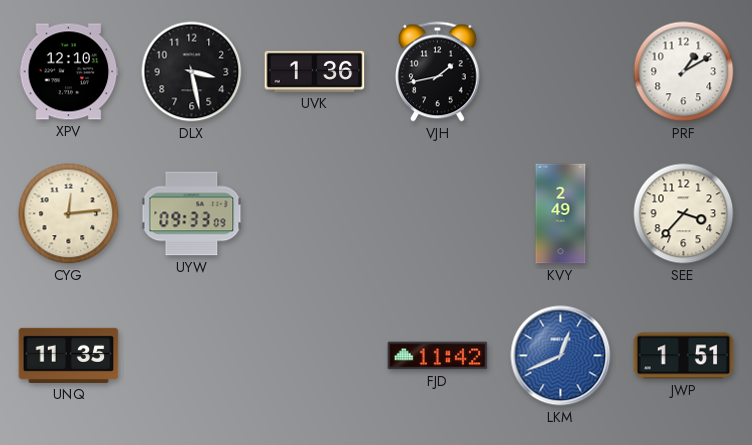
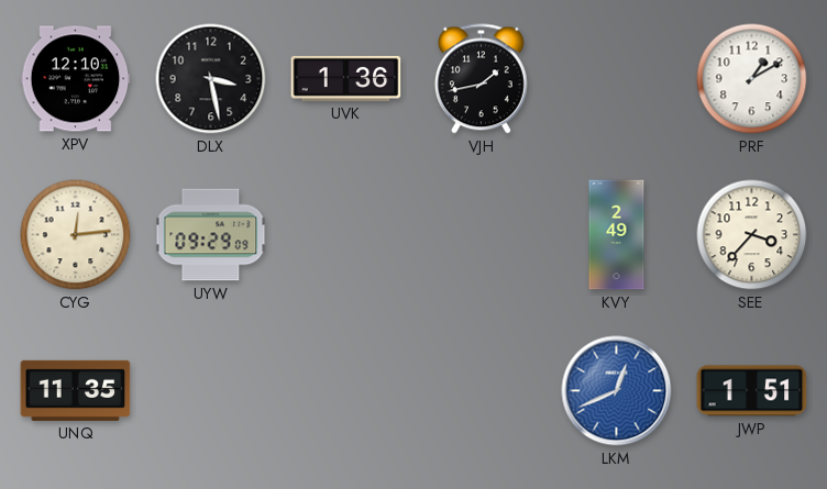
UYW: 09:33 -> 09:29
FJD: 11:42 -> none
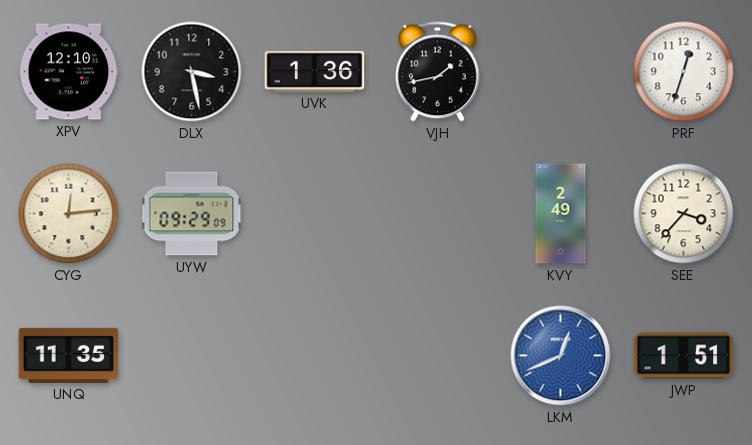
PRF: 1:10 -> 12:33
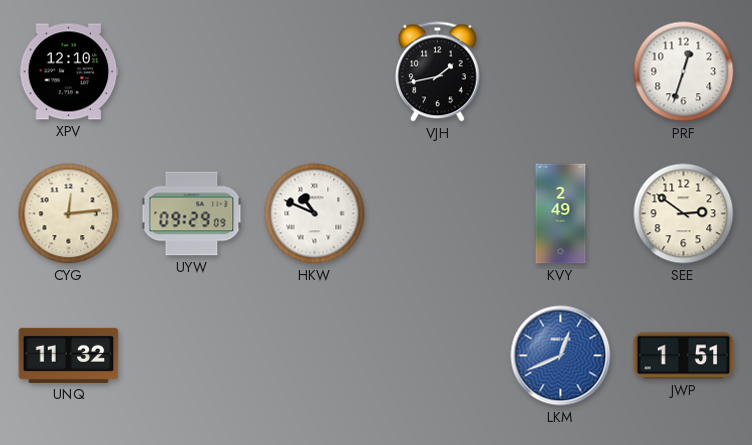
DLX: 3:28 -> none
UVK: 1:36 -> none
HKW: none -> 10:49
SEE: 3:37 -> 2:51
UNQ: 11:35 -> 11:32
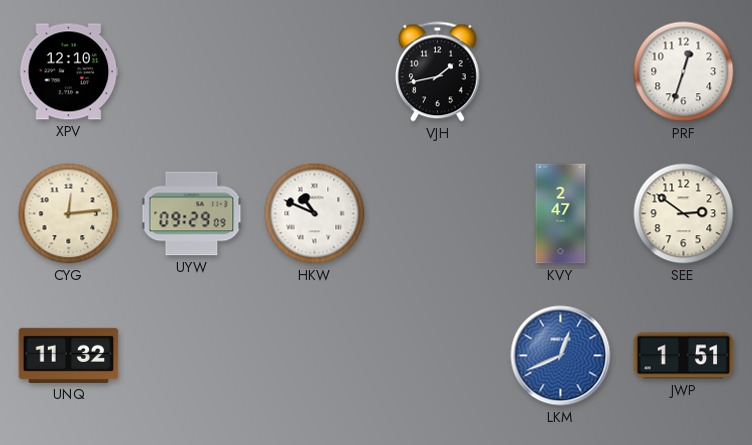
KVY: 2:49 -> 2:47
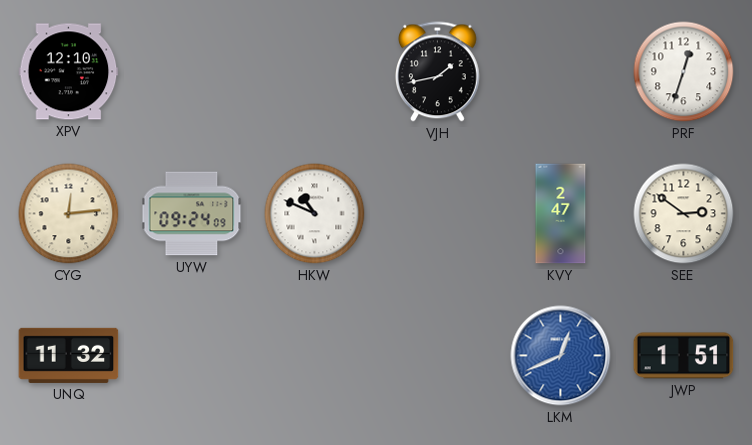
UYW: 09:29 -> 09:24
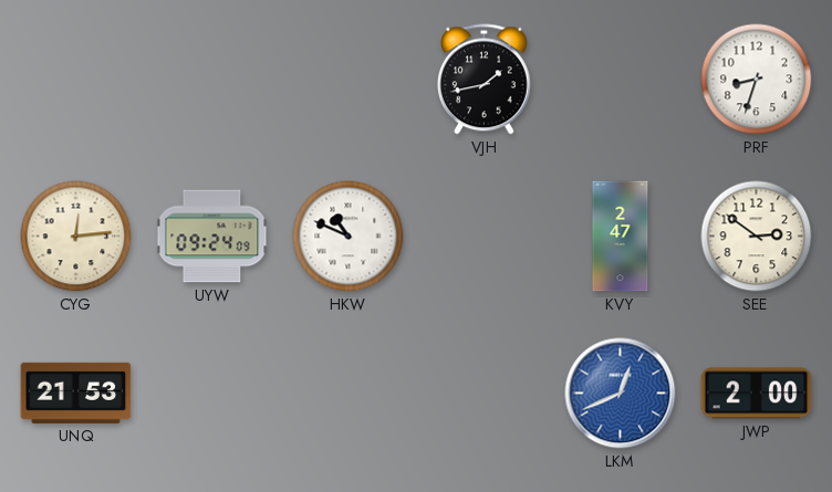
XPV: 12:10 -> none
PRF: 12:33 -> 8:33
UNQ: 11:32 -> 21:53
JWP: 1:51 -> 2:00
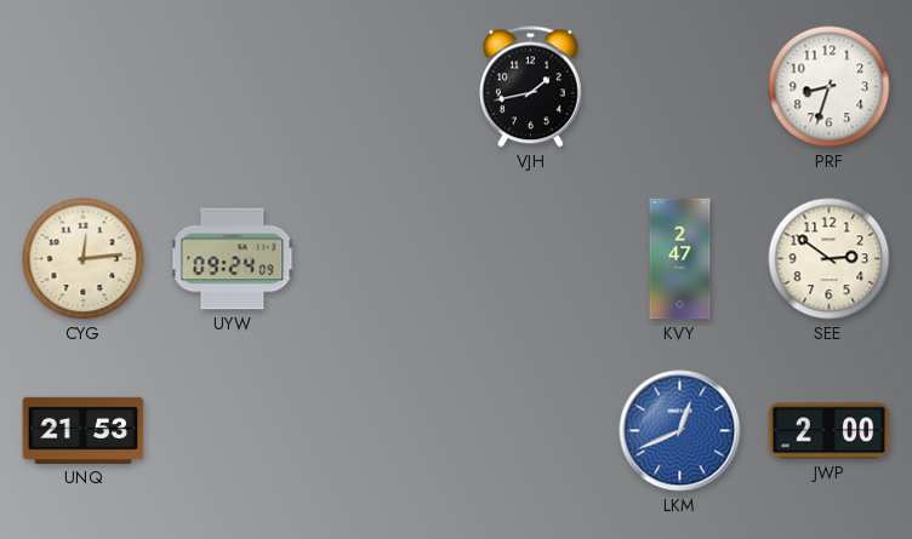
HKW: 10:49 -> none
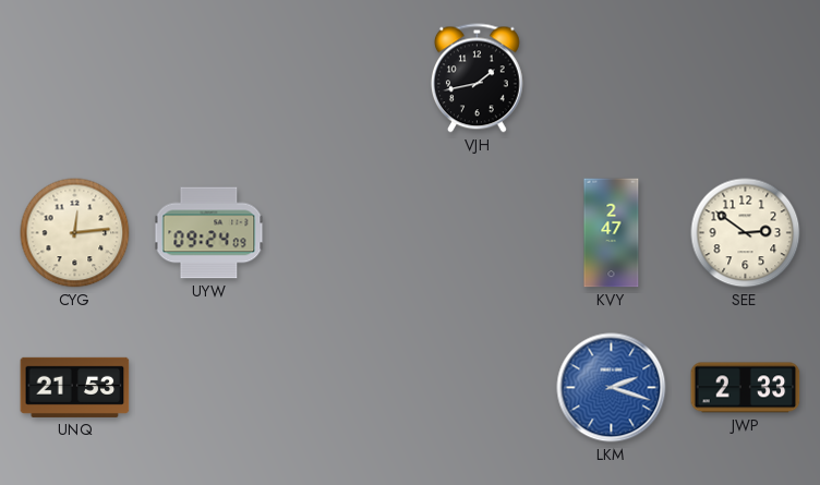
PRF: 8:33 -> none
LKM: 12:41 -> 2:18
JWP: 2:00 -> 2:33
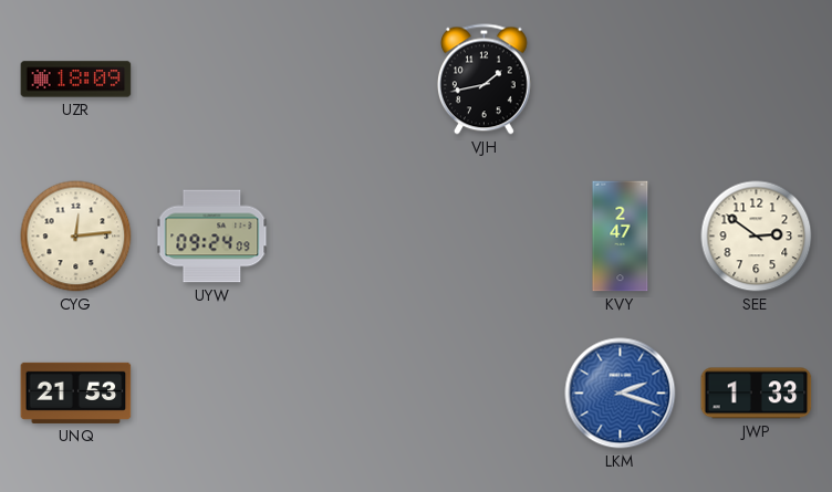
UZR: none -> 18:09
JWP: 2:33 -> 1:33
